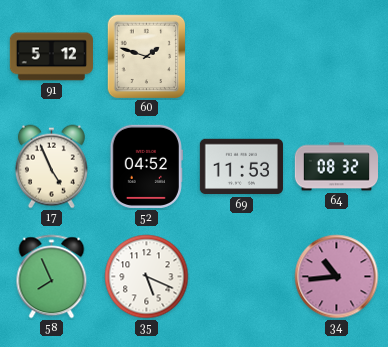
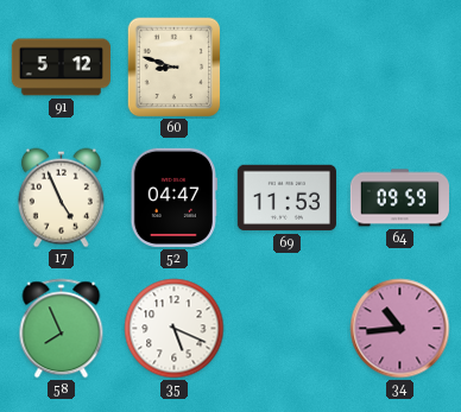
60: 1:48 -> 8:48
52: 04:52 -> 04:47
64: 08:32 -> 09:59
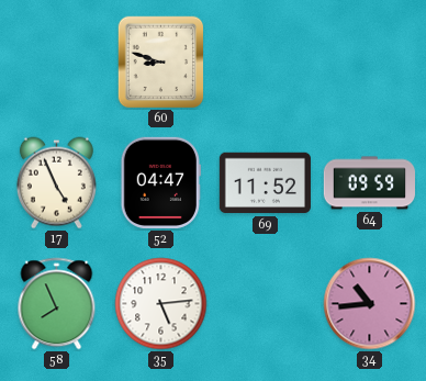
91: 5:12 -> none
69: 11:53 -> 11:52
35: 5:19 -> 5:14
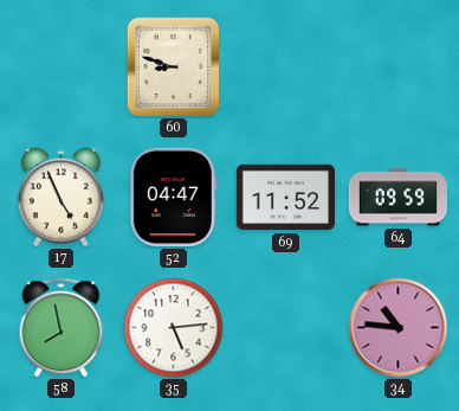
58: 7:56 -> 7:58
34: 10:44 -> 10:46
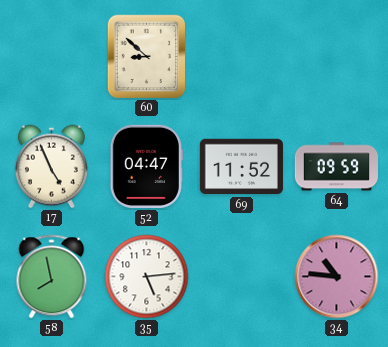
60: 8:48 -> 8:52
